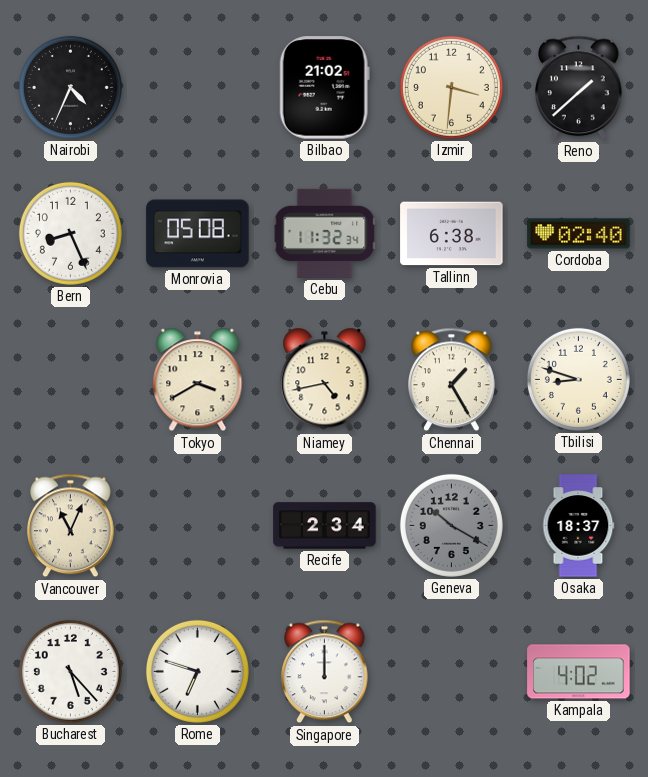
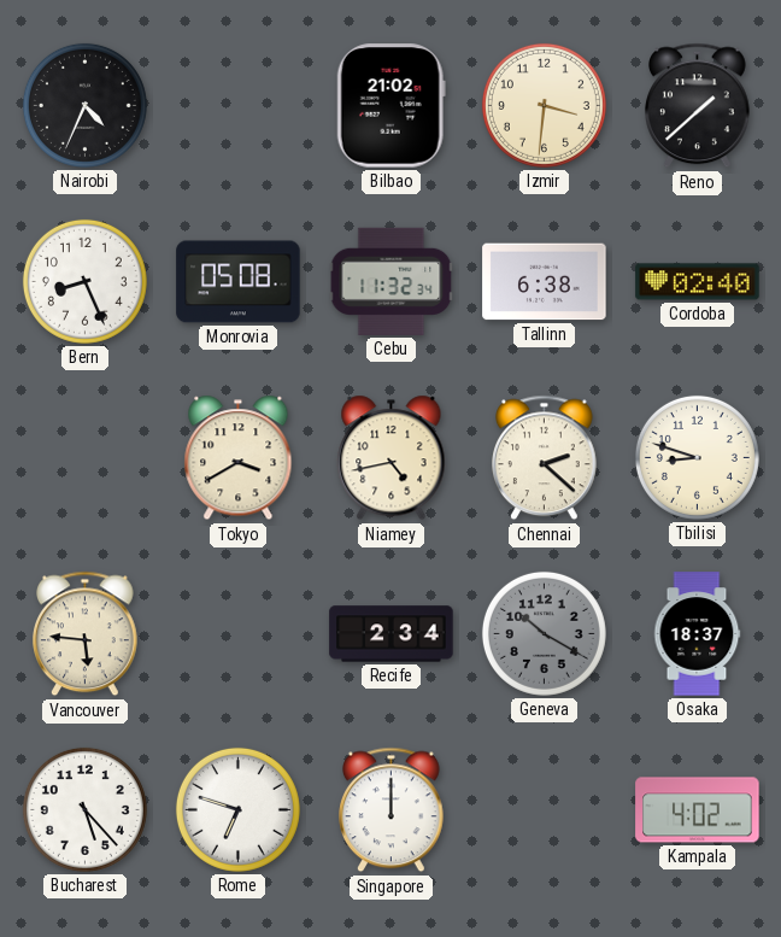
Chennai: 1:25 -> 2:22
Vancouver: 11:04 -> 5:46
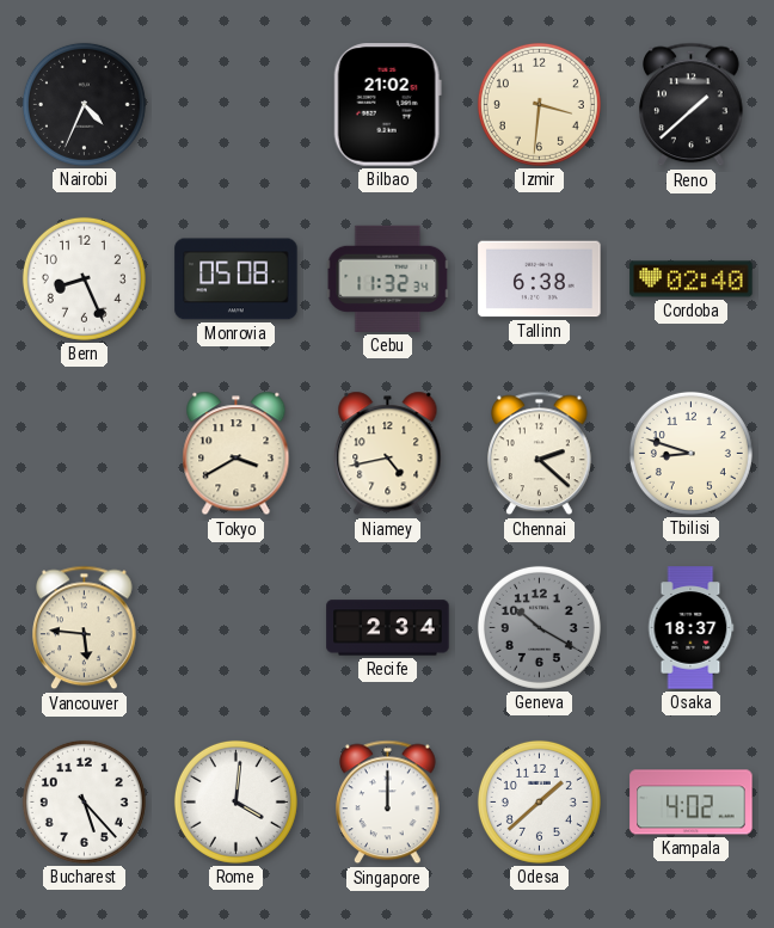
Rome: 6:48 -> 4:01
Odesa: none -> 1:38
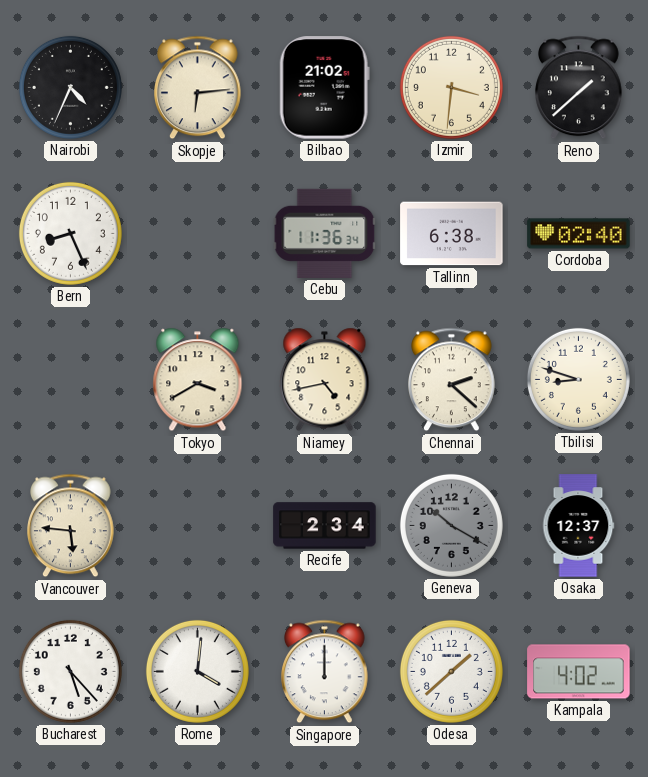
Skopje: none -> 6:14
Monrovia: 05:08 -> none
Cebu: 11:32 -> 11:36
Osaka: 18:37 -> 12:37
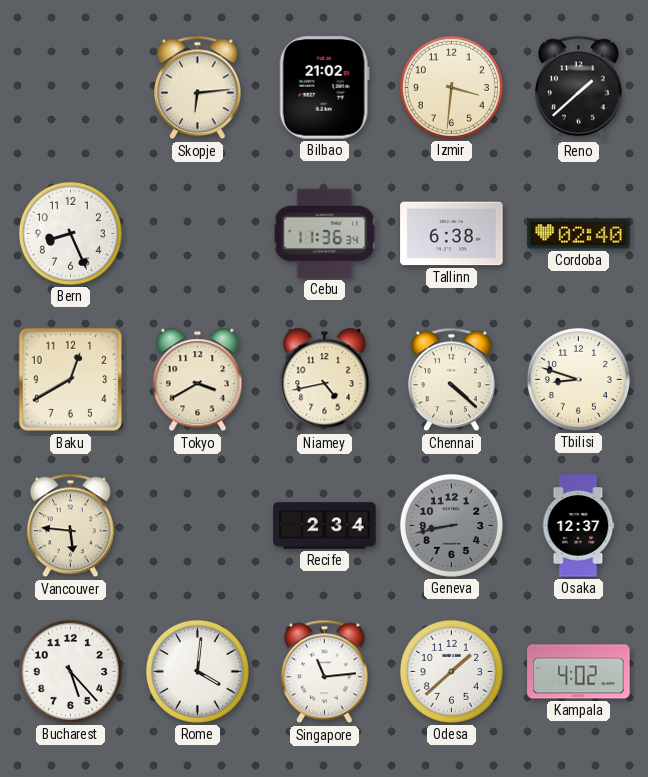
Nairobi: 4:34 -> none
Baku: none -> 12:40
Chennai: 2:22 -> 4:22
Geneva: 10:20 -> 8:43
Singapore: 12:00 -> 11:14
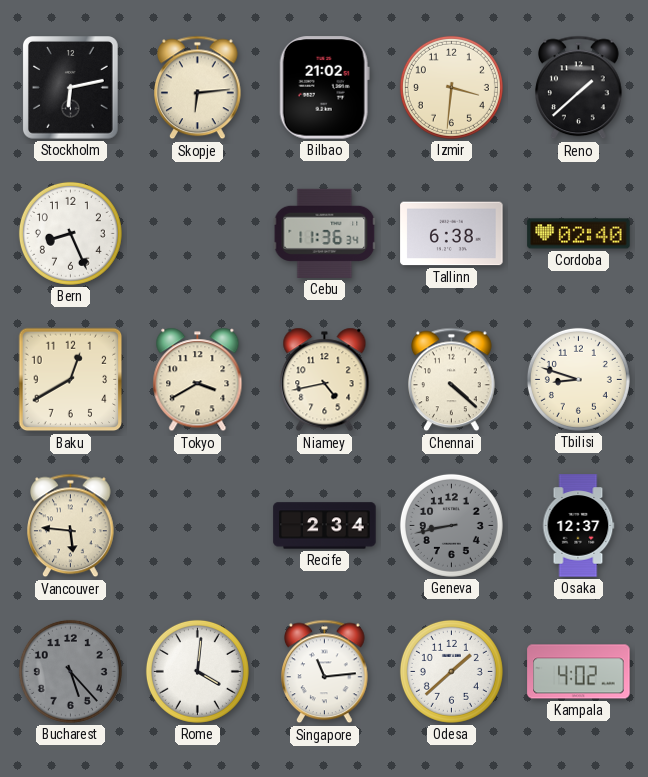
Stockholm: none -> 6:13
Bucharest dial: white -> grey
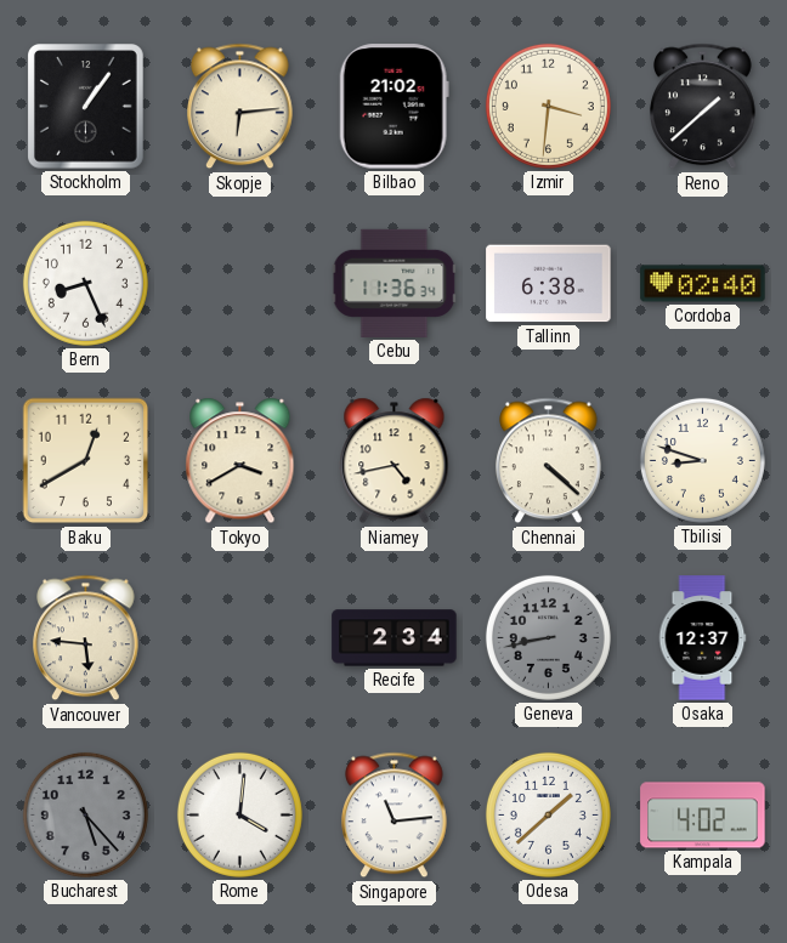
Stockholm: 6:13 -> 1:06
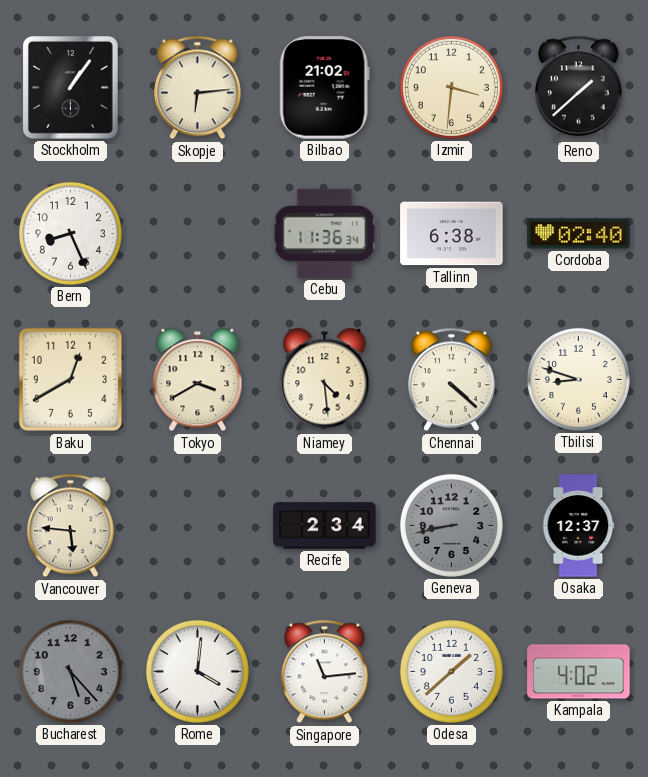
Niamey: 4:43 -> 4:29
